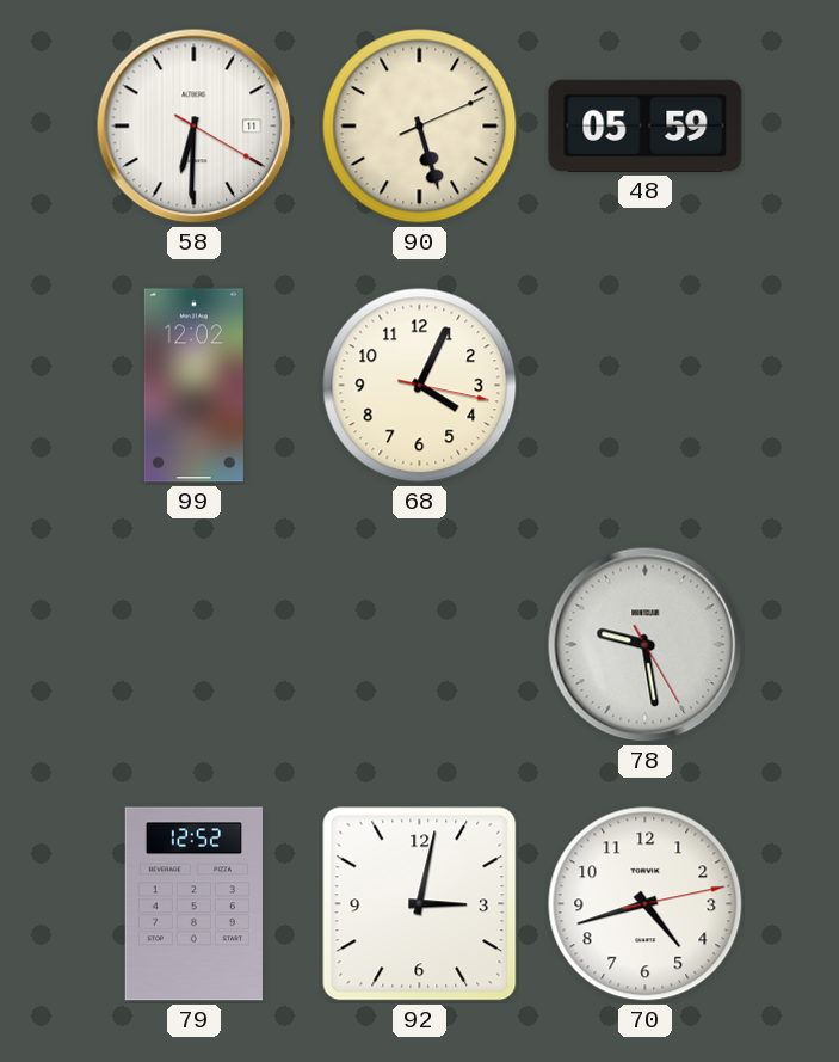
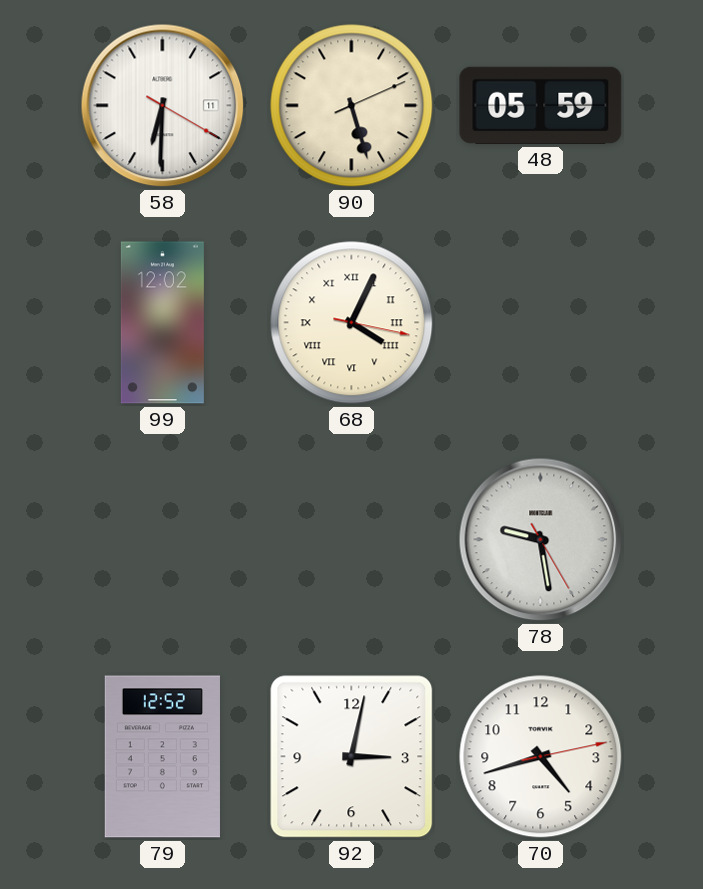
68 numerals: Arabic -> Roman
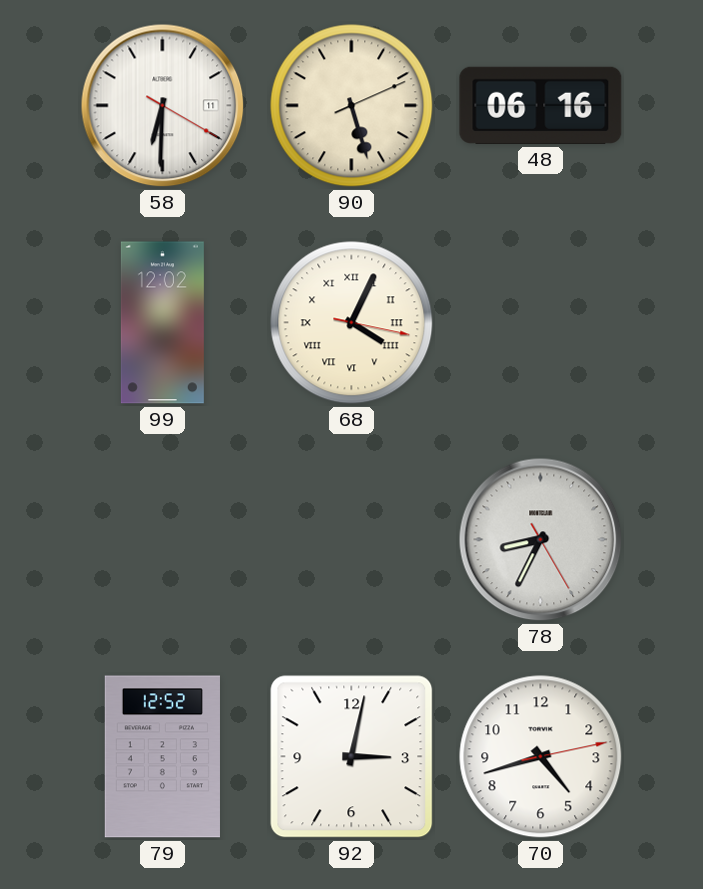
48: 05:59 -> 06:16
78: 9:28 -> 8:34
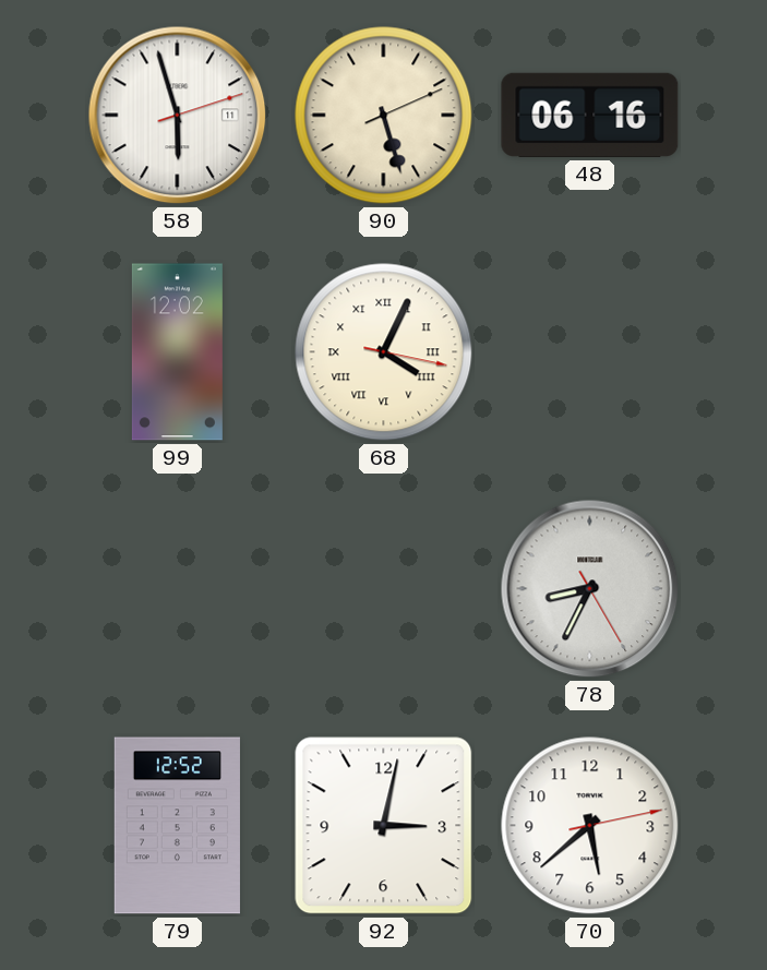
58: 6:30 -> 5:57
70: 4:42 -> 5:38
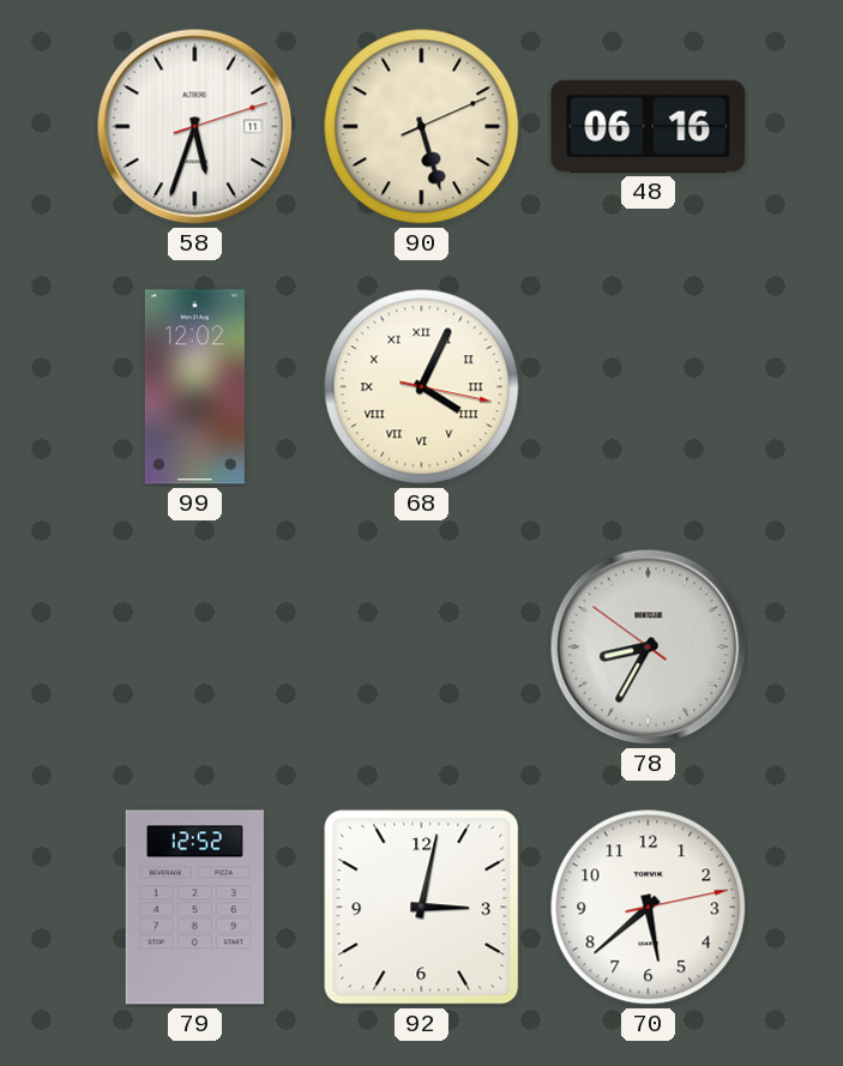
58: 5:57 -> 5:33
78: 8:34:25 -> 8:34:51
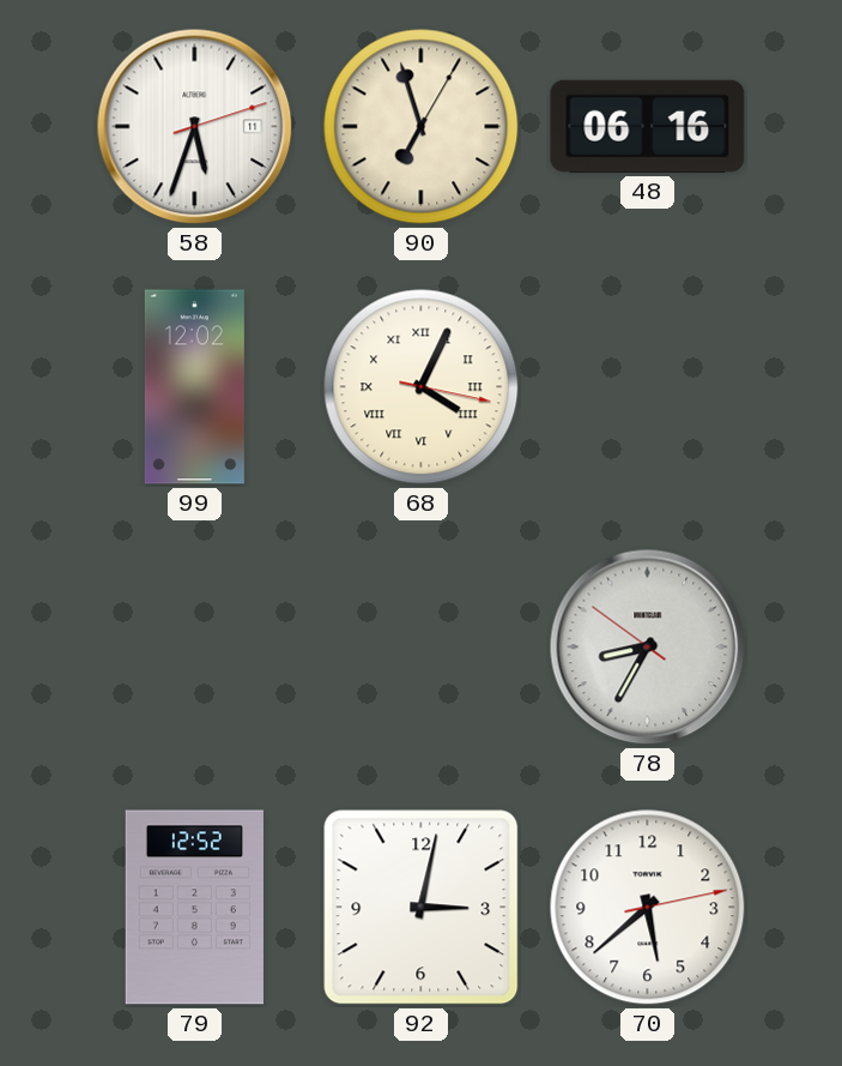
90: 5:27 -> 6:57
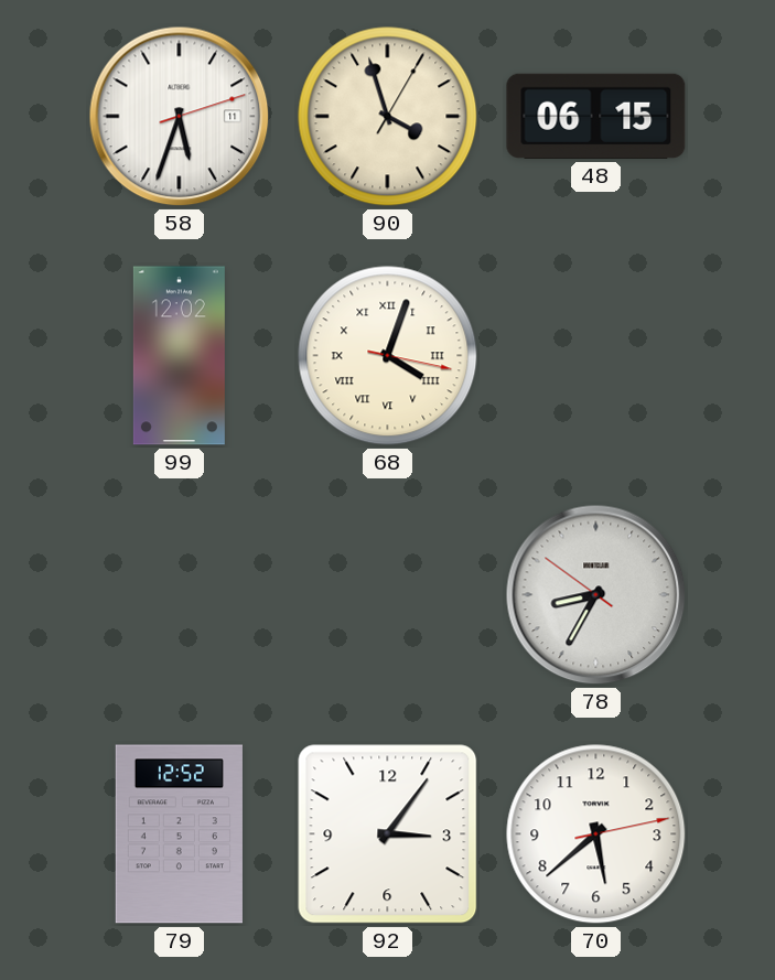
90: 6:57 -> 3:57
48: 06:16 -> 06:15
68: 4:04 -> 4:03
92: 3:02 -> 3:06
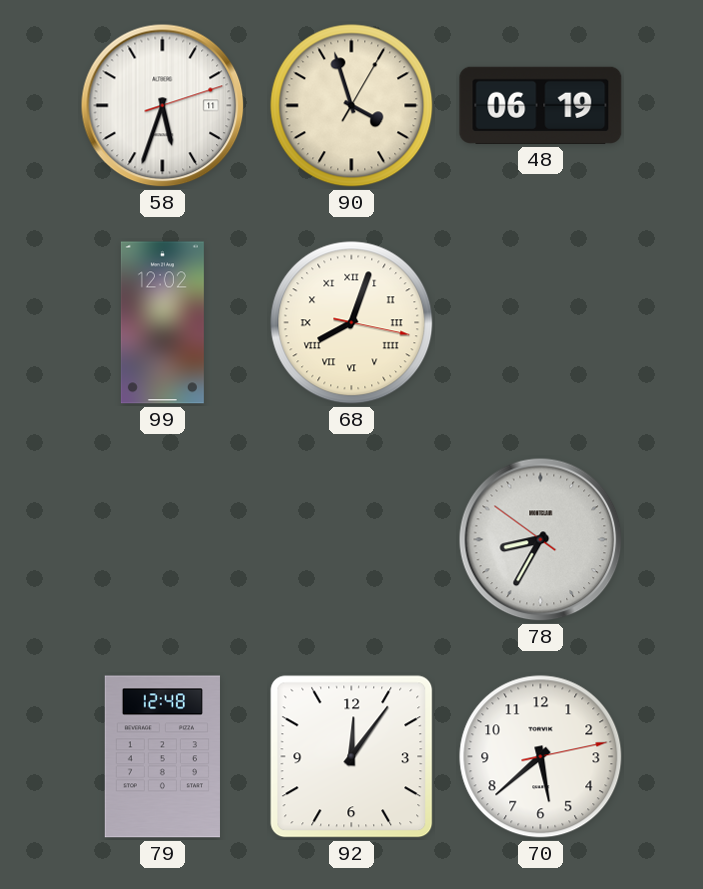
48: 06:15 -> 06:19
68: 4:03 -> 8:03
79: 12:52 -> 12:48
92: 3:06 -> 12:06
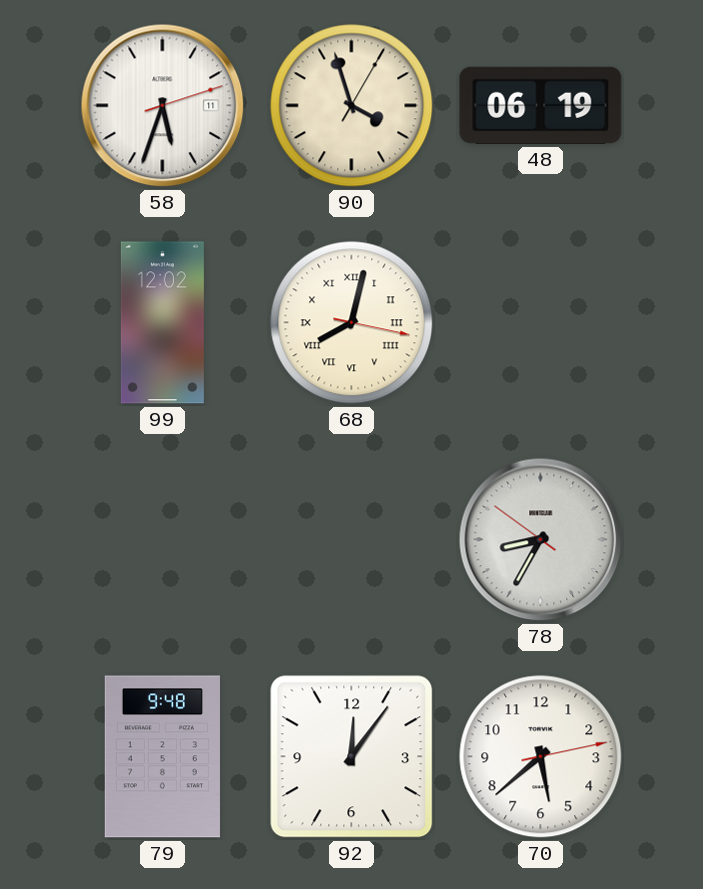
68: 8:03 -> 8:02
79: 12:48 -> 9:48
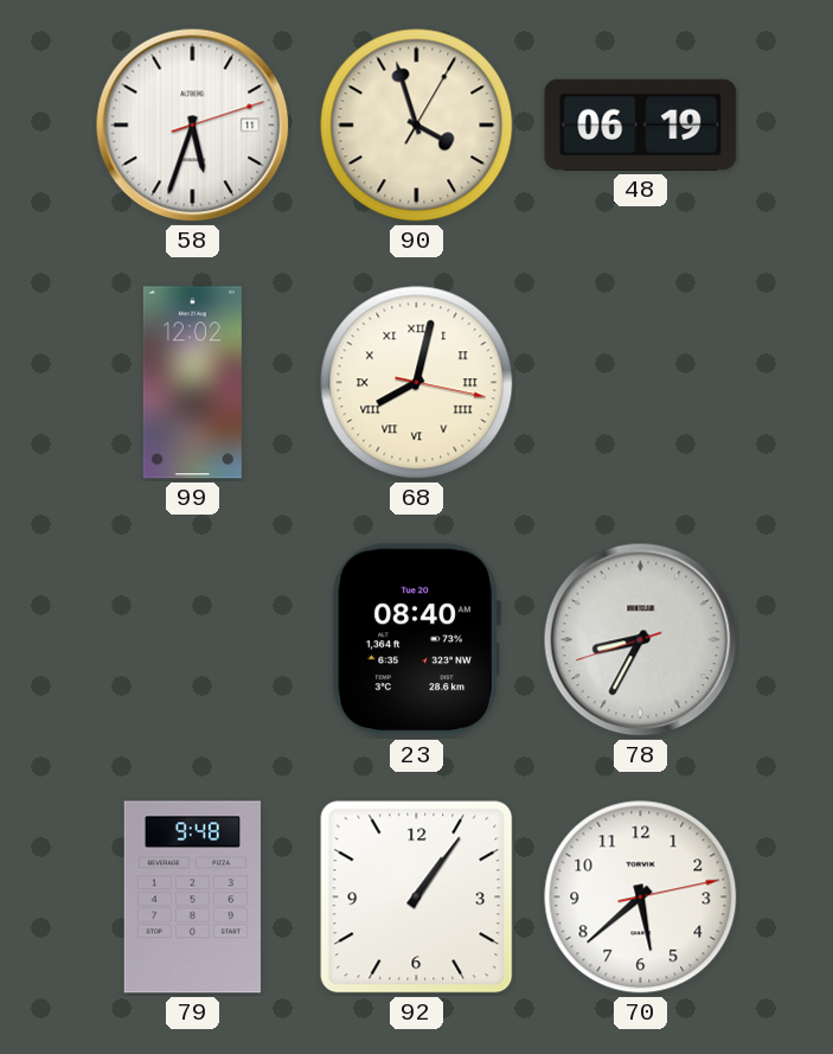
23: none -> 08:40
78: 8:34:51 -> 8:34:42
92: 12:06 -> 1:06
